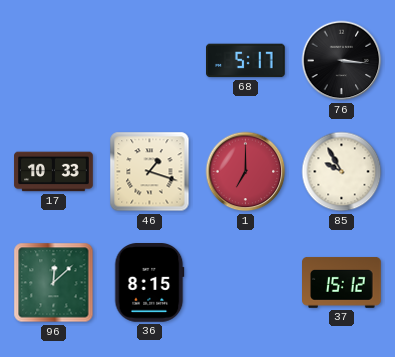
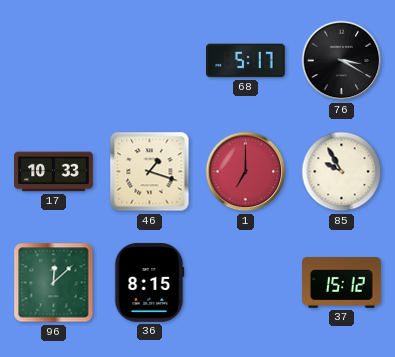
76: 3:16 -> 3:20
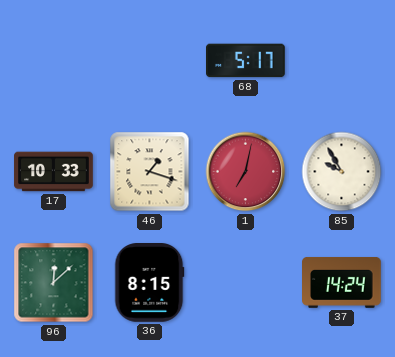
76: 3:20 -> none
1: 7:00 -> 7:02
37: 15:12 -> 14:24
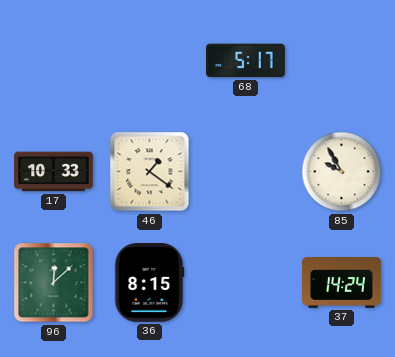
46: 1:18 -> 1:21
1: 7:02 -> none
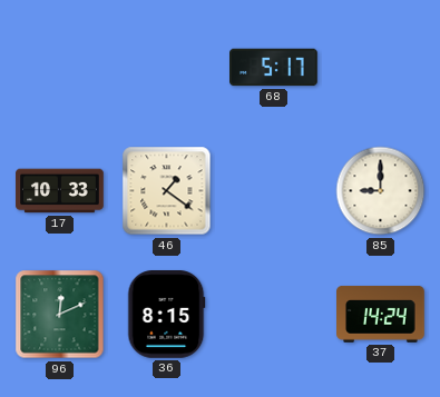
85: 9:55 -> 9:00
96: 12:08 -> 12:11
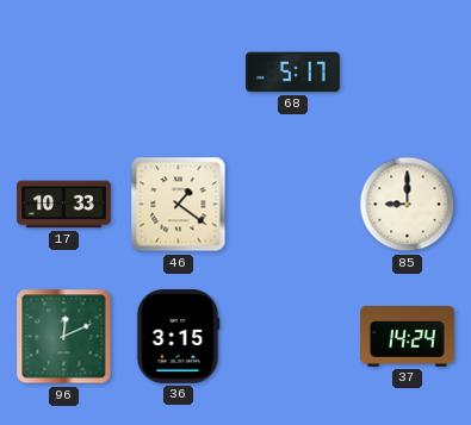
36: 8:15 -> 3:15
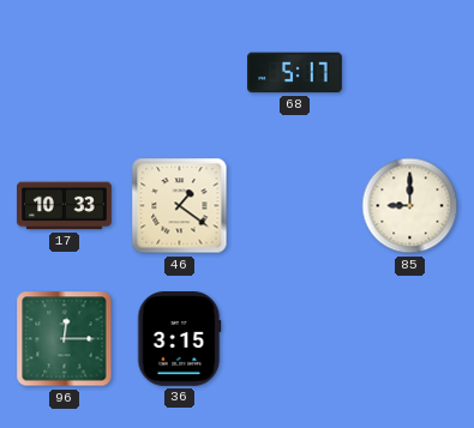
96: 12:11 -> 12:15
37: 14:24 -> none
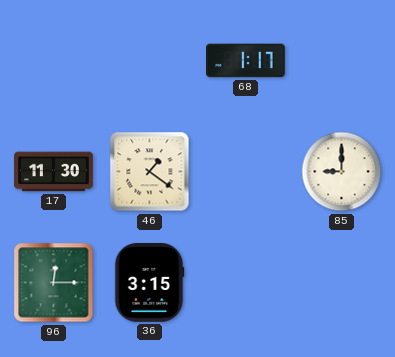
68: 5:17 -> 1:17
17: 10:33 -> 11:30
